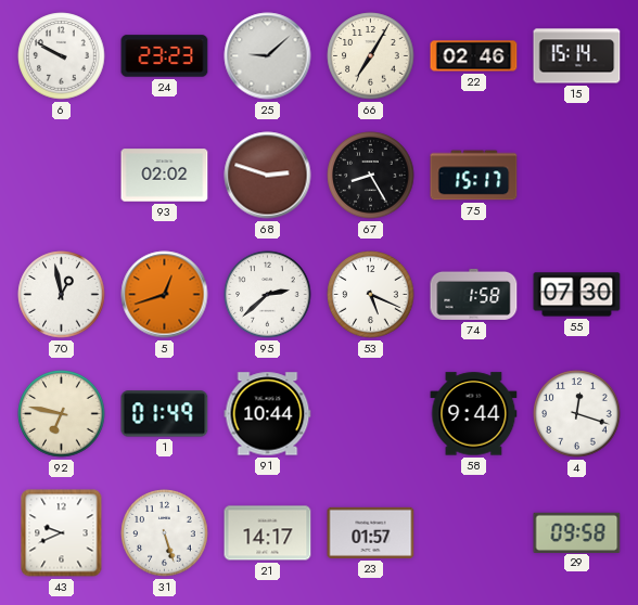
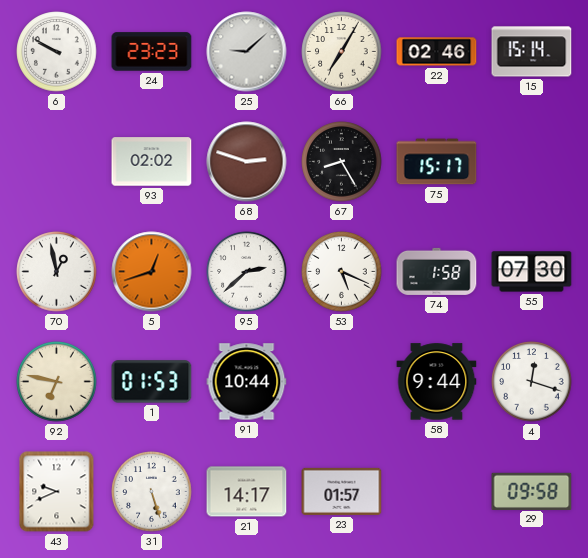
1: 01:49 -> 01:53
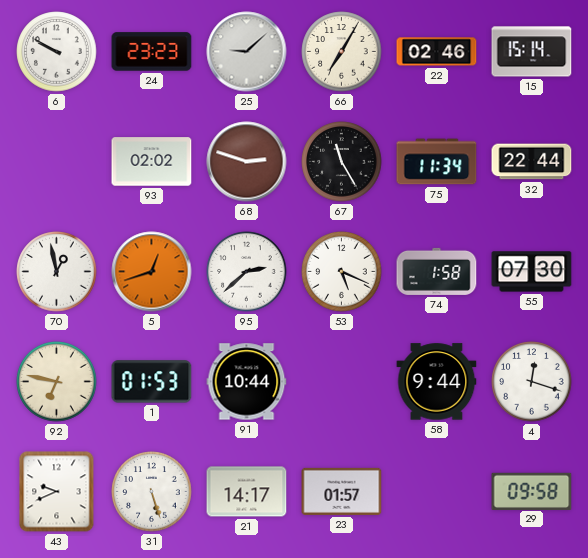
67: 8:25 -> 11:25
75: 15:17 -> 11:34
32: none -> 22:44
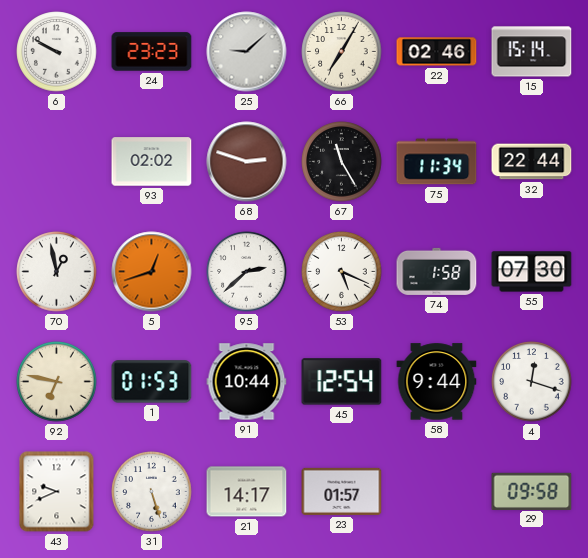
45: none -> 12:54
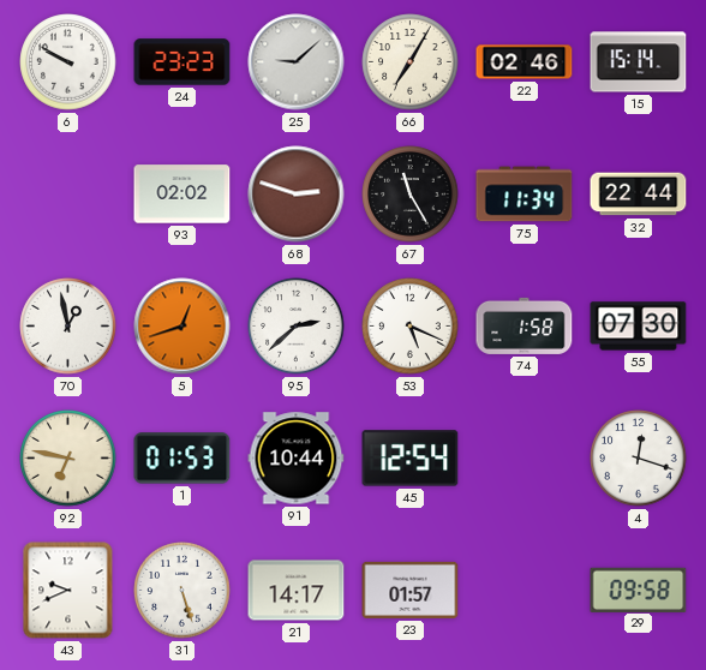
58: 9:44 -> none
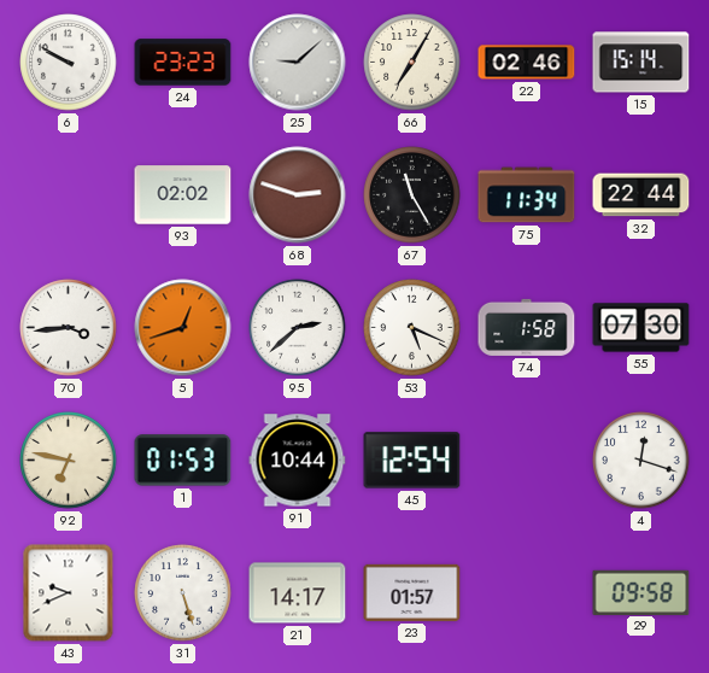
70: 12:58 -> 3:44
